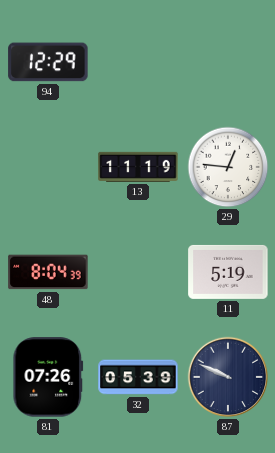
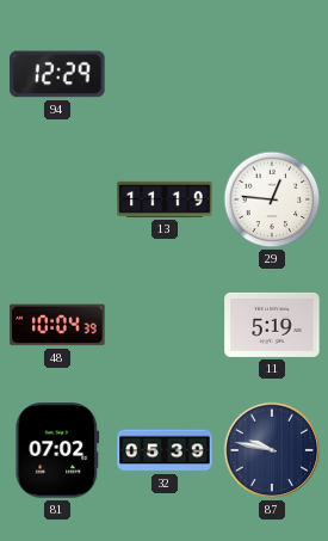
48: 8:04 -> 10:04
81: 07:26 -> 07:02
87: 9:49 -> 9:47
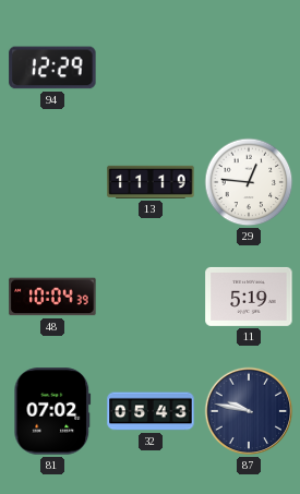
32: 05:39 -> 05:43
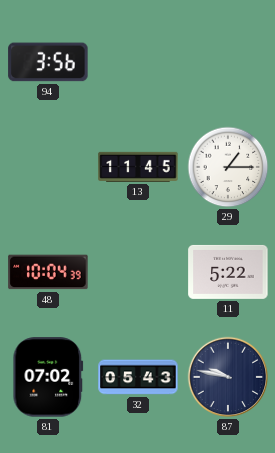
94: 12:29 -> 3:56
13: 11:19 -> 11:45
29: 12:46 -> 1:15
11: 5:19 -> 5:22
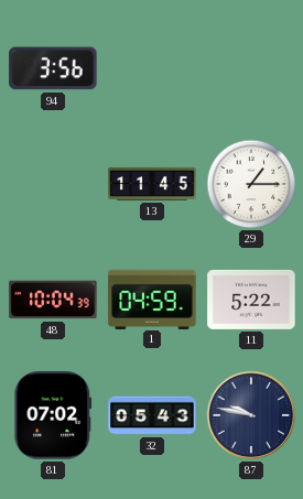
1: none -> 04:59
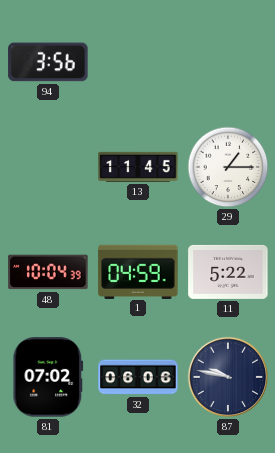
32: 05:43 -> 06:06
